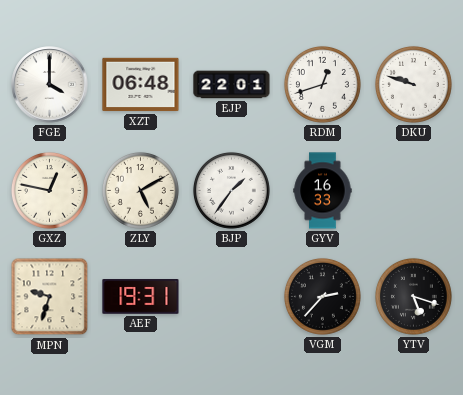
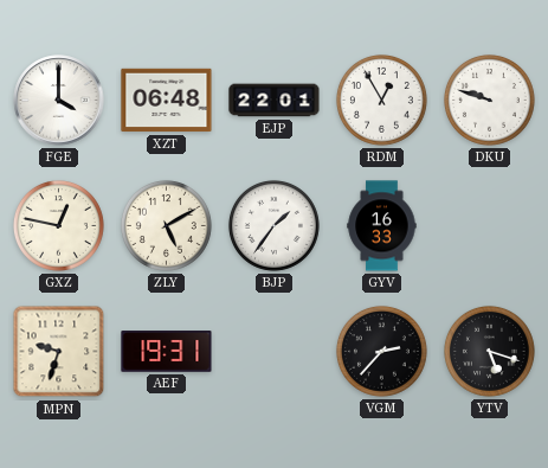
RDM: 12:42 -> 12:55
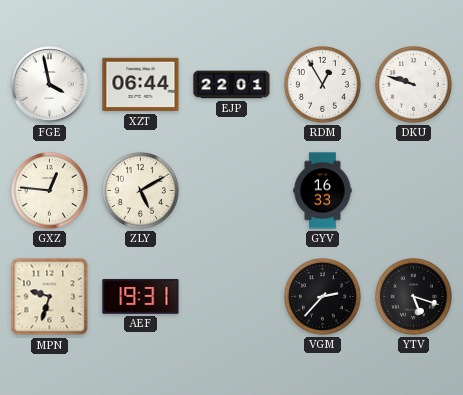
FGE: 4:00 -> 3:58
XZT: 06:48 -> 06:44
GXZ: 12:47 -> 12:46
BJP: 1:36 -> none
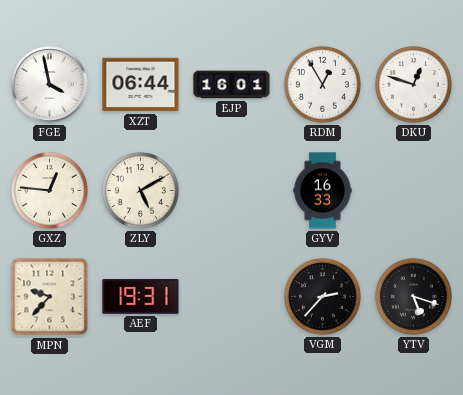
EJP: 22:01 -> 16:01
DKU: 9:48 -> 12:48
MPN: 9:33 -> 9:37
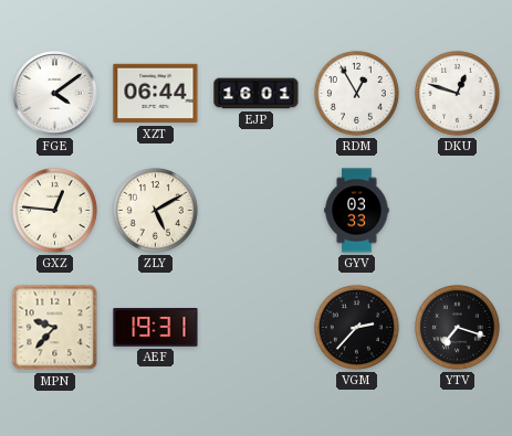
FGE: 3:58 -> 4:09
GYV: 16:33 -> 03:33
YTV: 5:18 -> 7:18
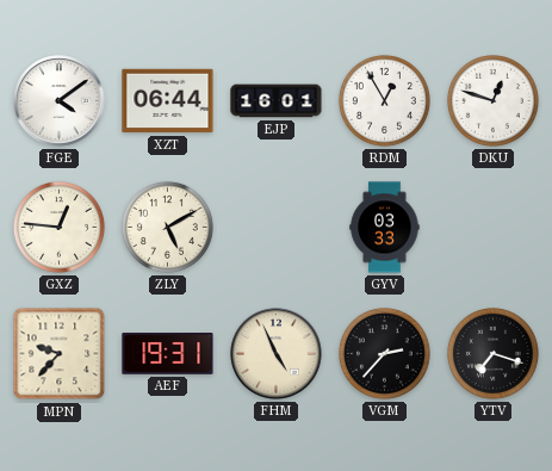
FHM: none -> 4:56
